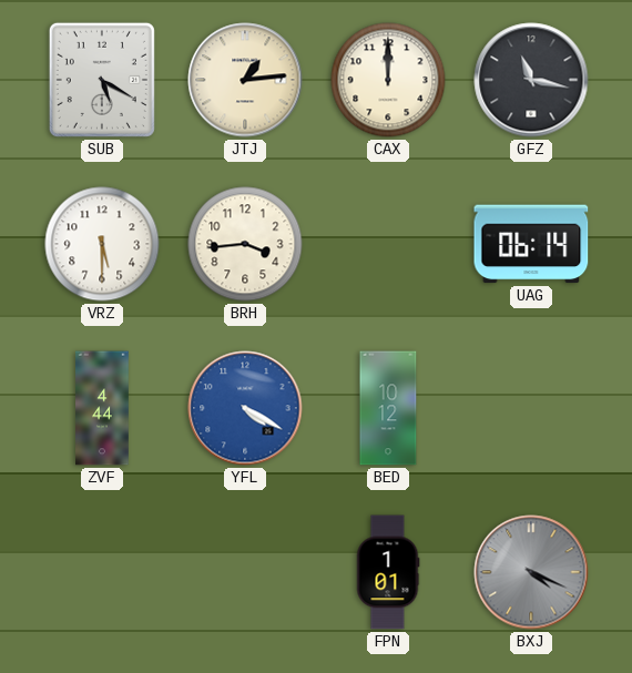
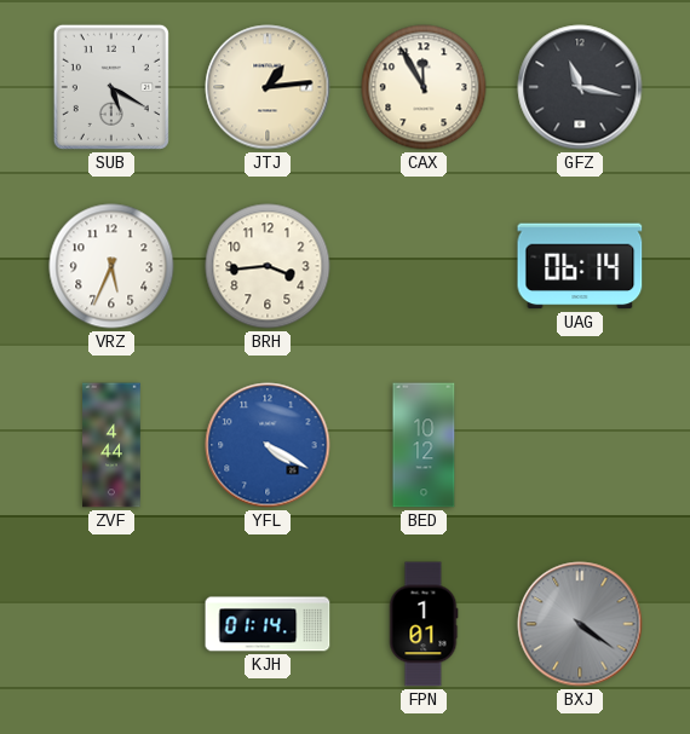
CAX: 12:00 -> 11:55
VRZ: 5:30 -> 5:34
KJH: none -> 01:14
BXJ: 4:19 -> 4:21
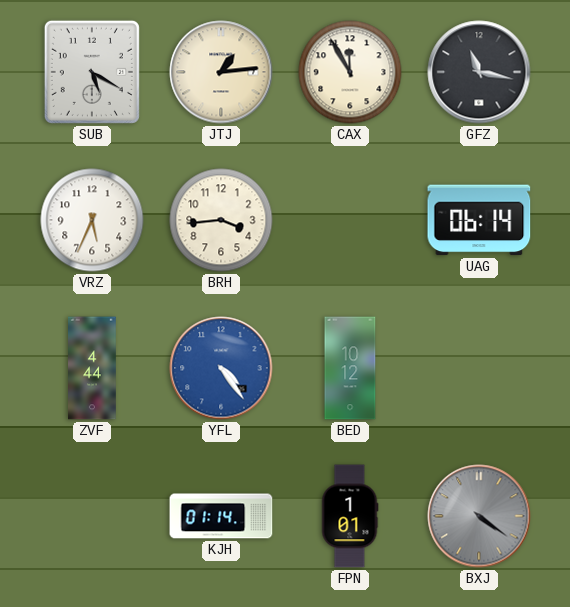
YFL: 4:20 -> 4:24
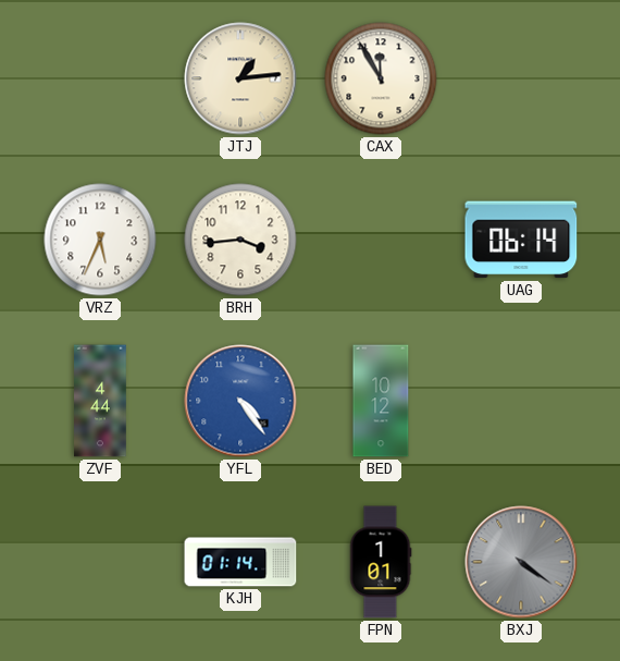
SUB: 5:20 -> none
GFZ: 11:17 -> none
